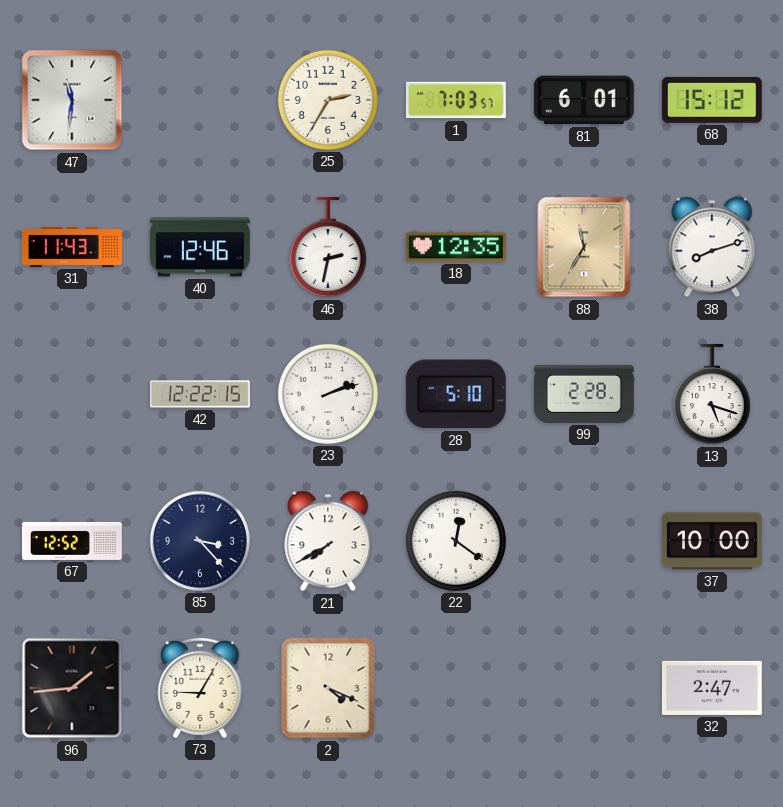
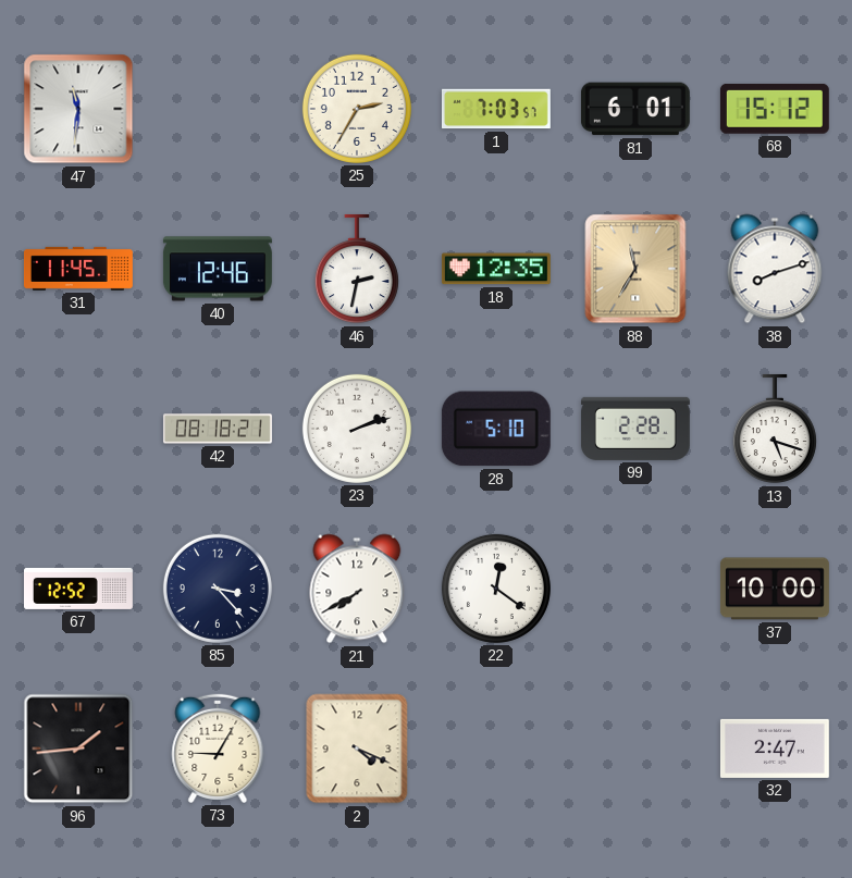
31: 11:43 -> 11:45
42: 12:22 -> 08:18
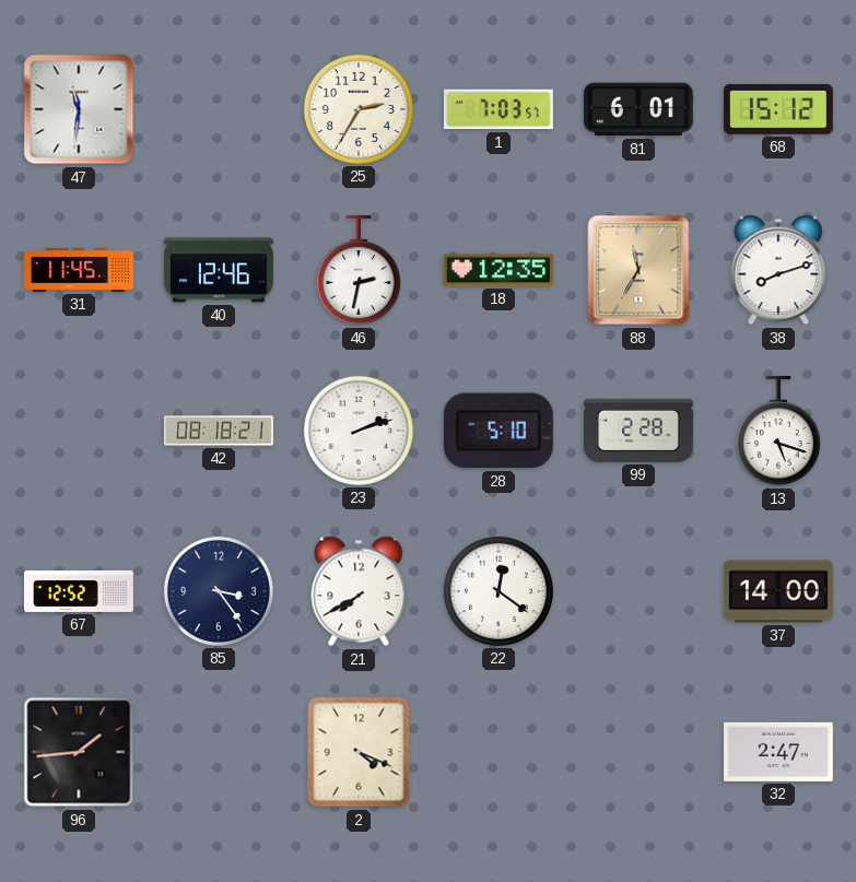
85: 3:23 -> 3:24
37: 10:00 -> 14:00
73: 9:05 -> none
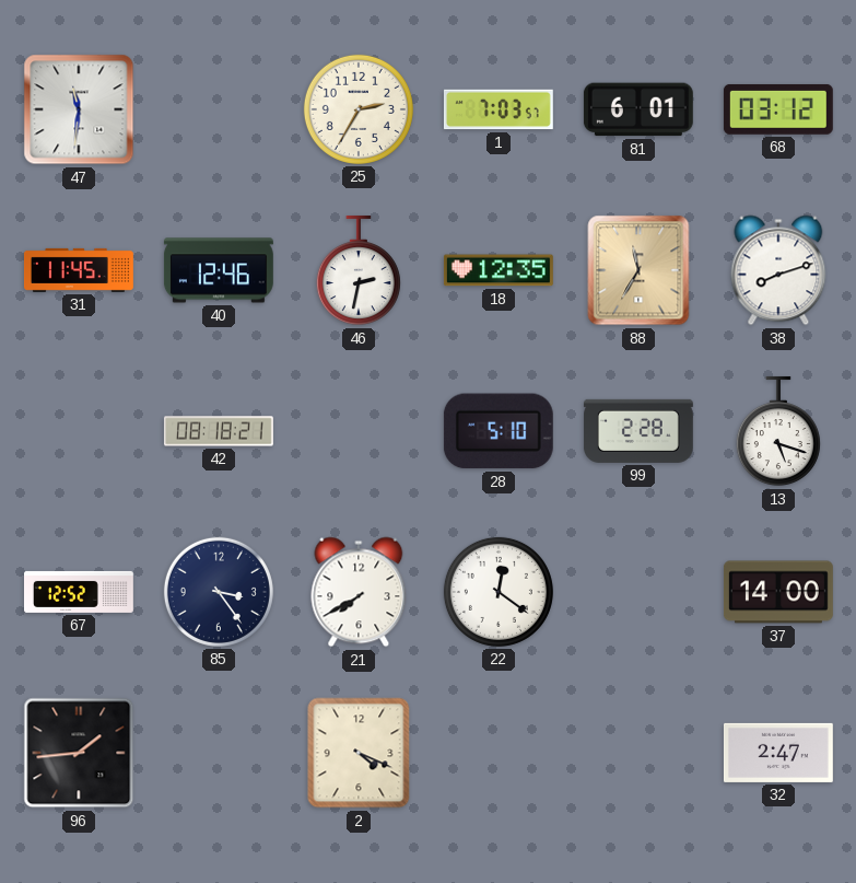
68: 15:12 -> 03:12
23: 2:12 -> none
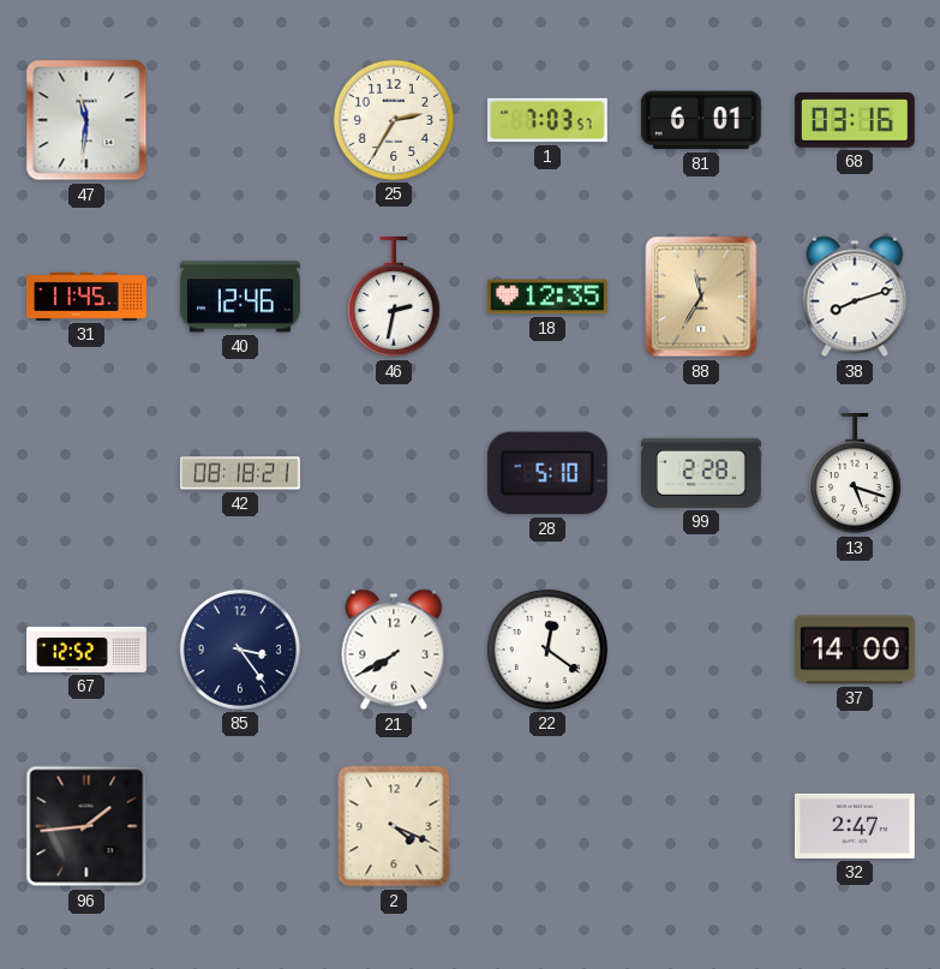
68: 03:12 -> 03:16
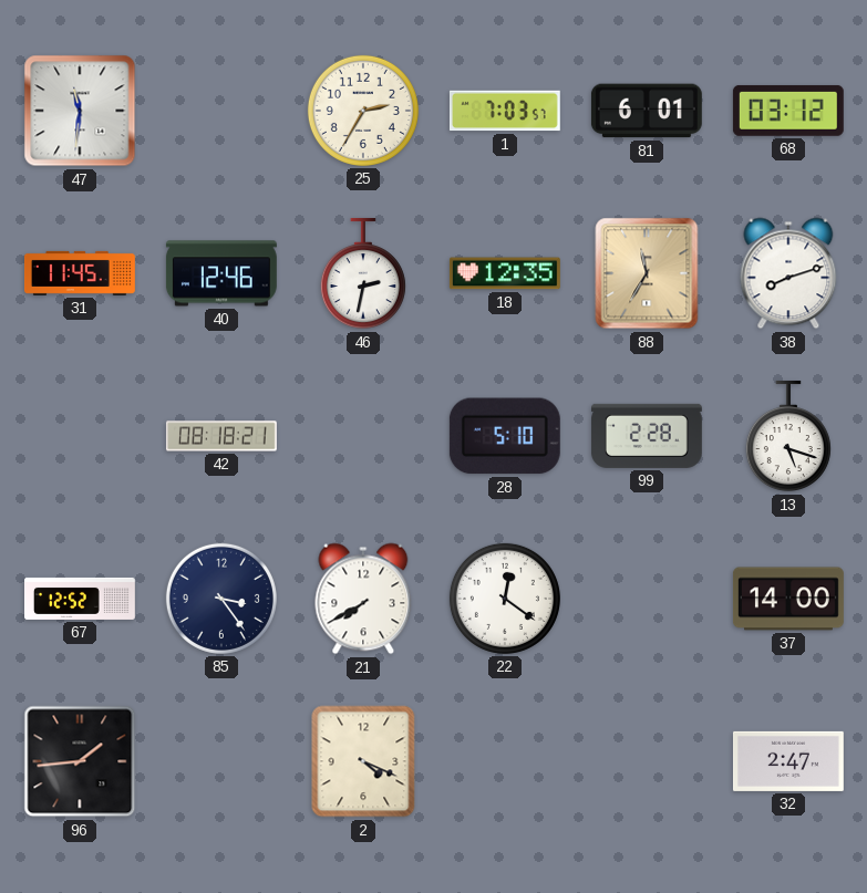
68: 03:16 -> 03:12
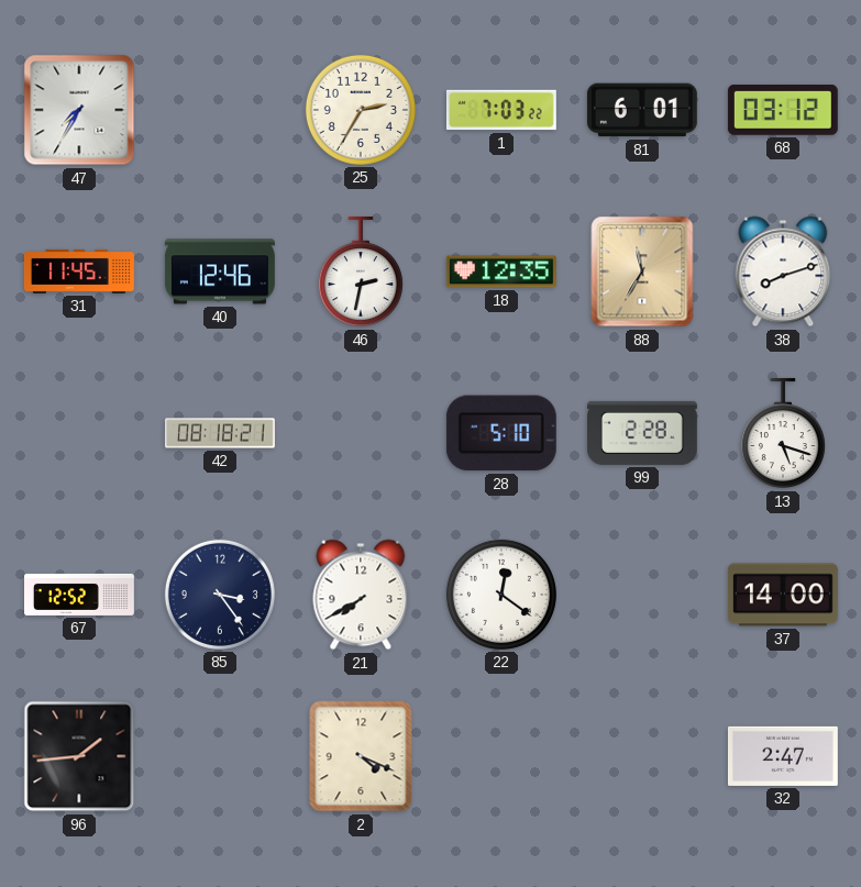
47: 11:31 -> 7:35
1: 7:03:57 -> 7:03:22
